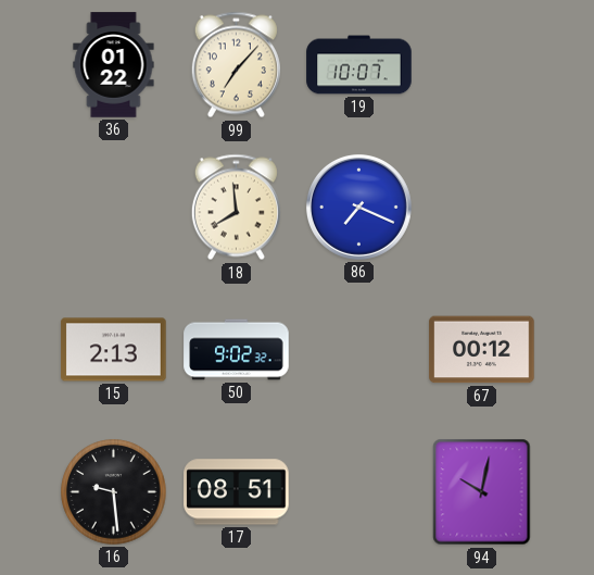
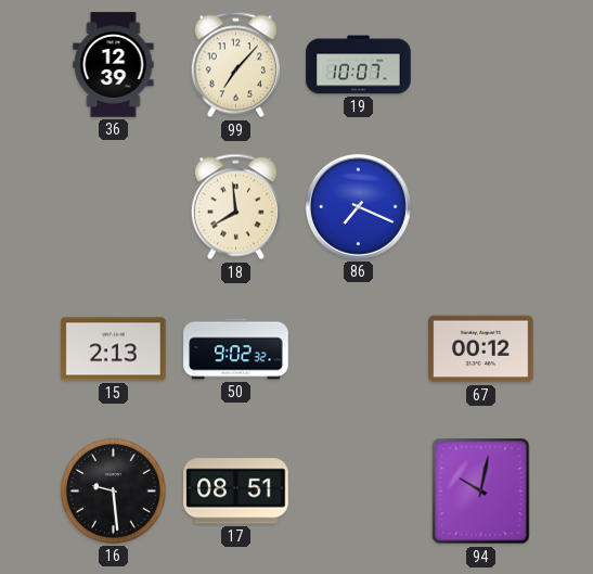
36: 01:22 -> 12:39
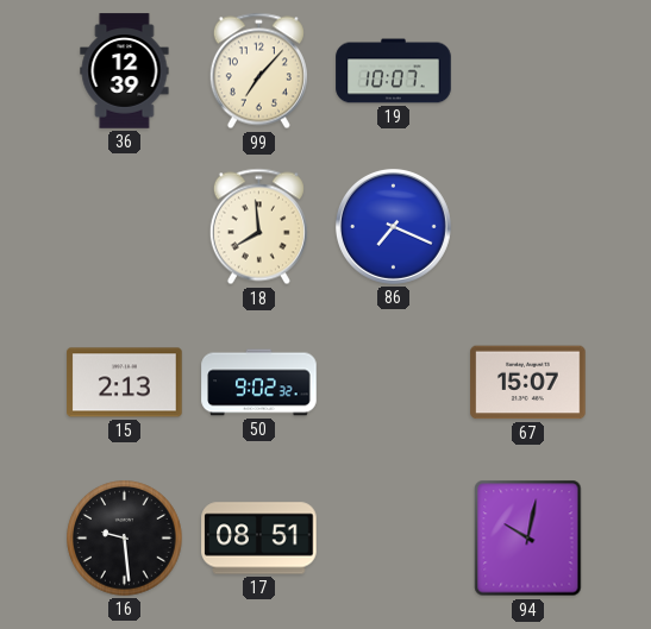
67: 00:12 -> 15:07
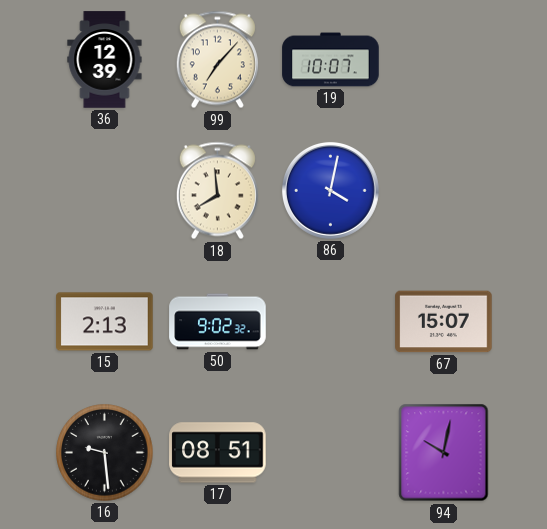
86: 7:19 -> 4:02
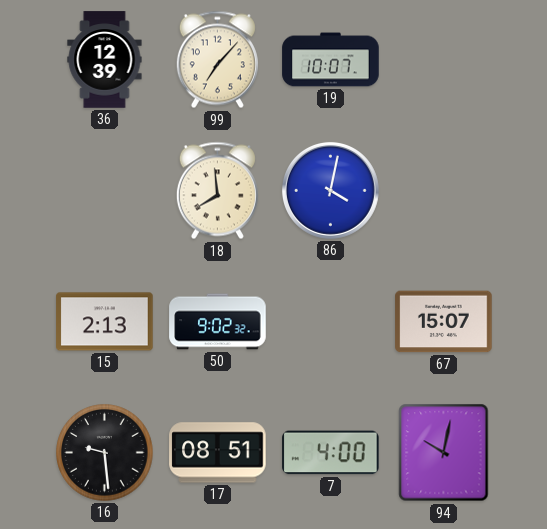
7: none -> 4:00
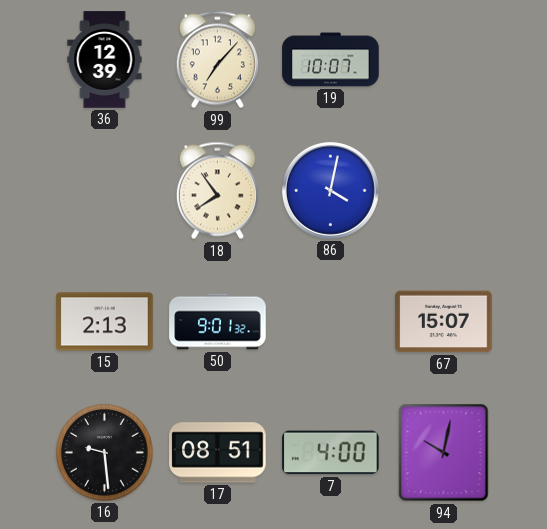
18: 7:59 -> 7:54
50: 9:02 -> 9:01
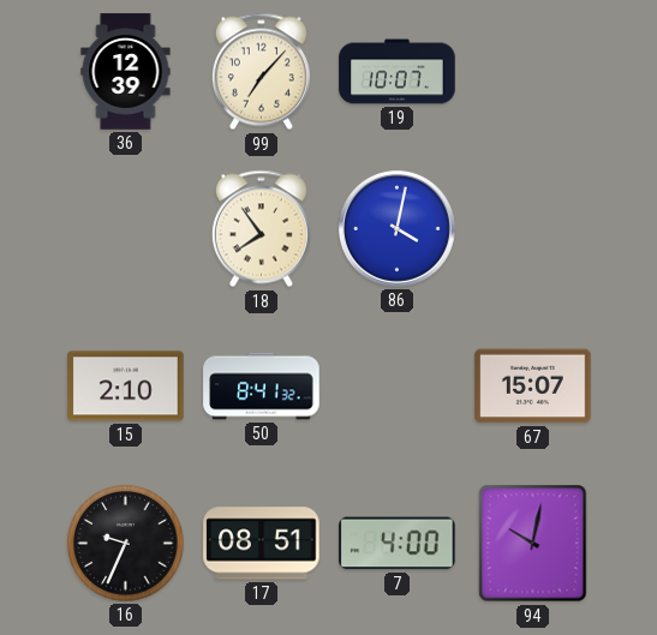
15: 2:13 -> 2:10
50: 9:01 -> 8:41
16: 9:29 -> 9:34
